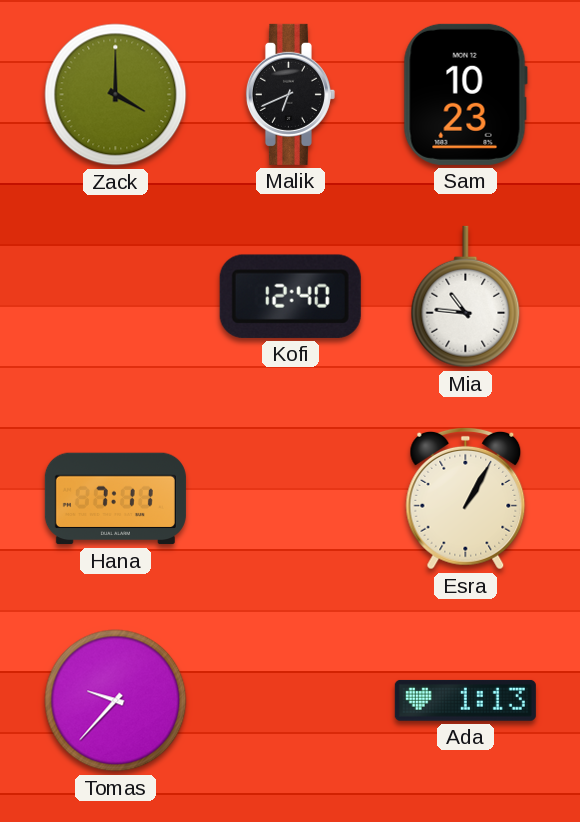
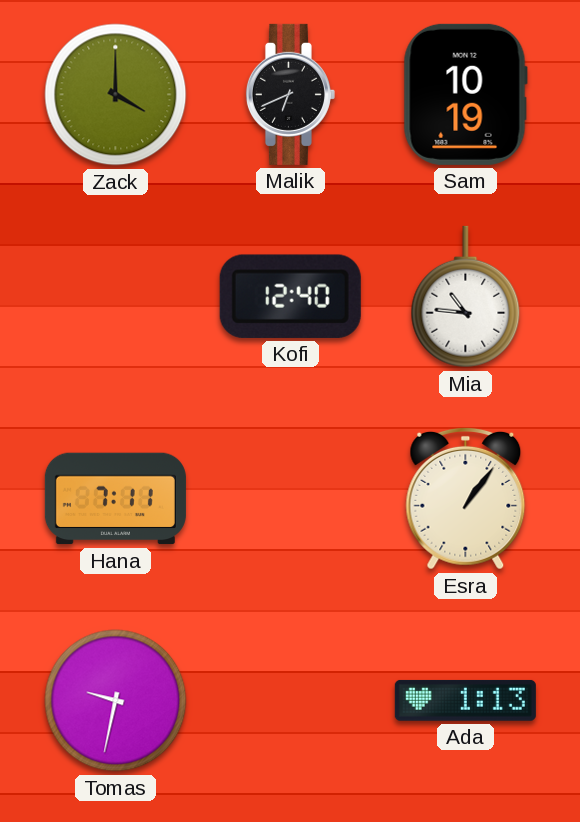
Sam: 10:23 -> 10:19
Esra: 1:05 -> 1:06
Tomas: 9:37 -> 9:32
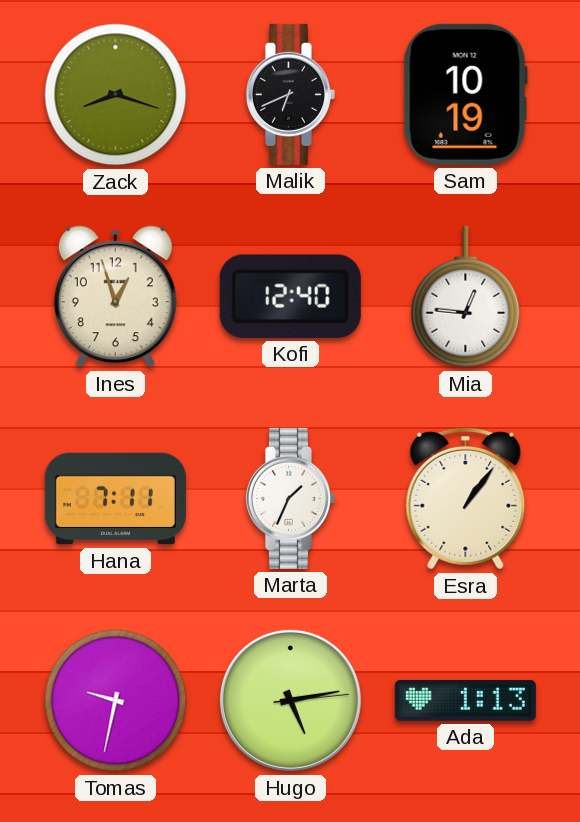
Zack: 4:00 -> 8:18
Ines: none -> 12:57
Mia: 10:46 -> 12:46
Marta: none -> 1:34
Hugo: none -> 5:13
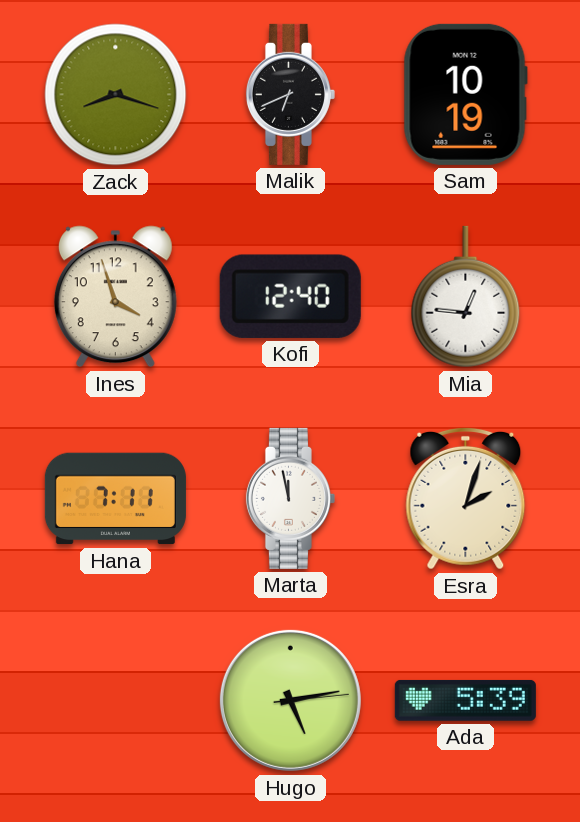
Ines: 12:57 -> 3:57
Marta: 1:34 -> 11:58
Esra: 1:06 -> 2:03
Tomas: 9:32 -> none
Ada: 1:13 -> 5:39
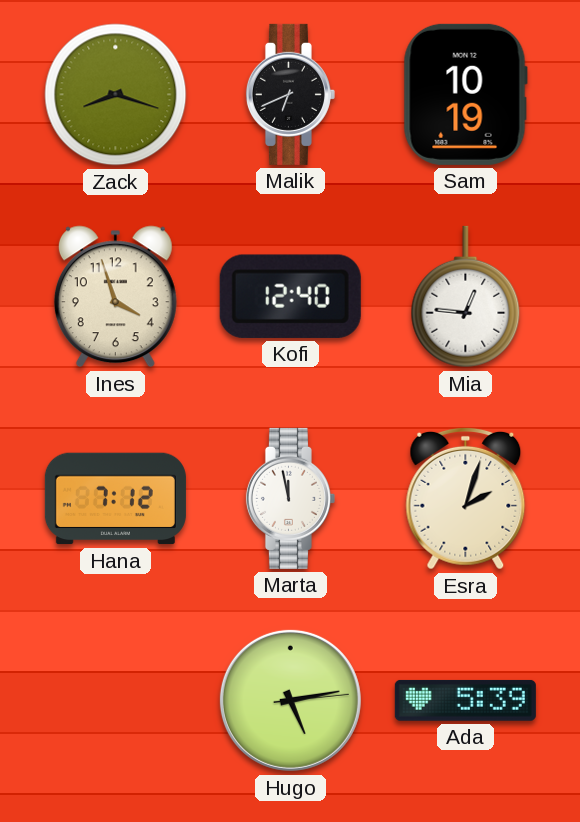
Hana: 7:11 -> 7:12
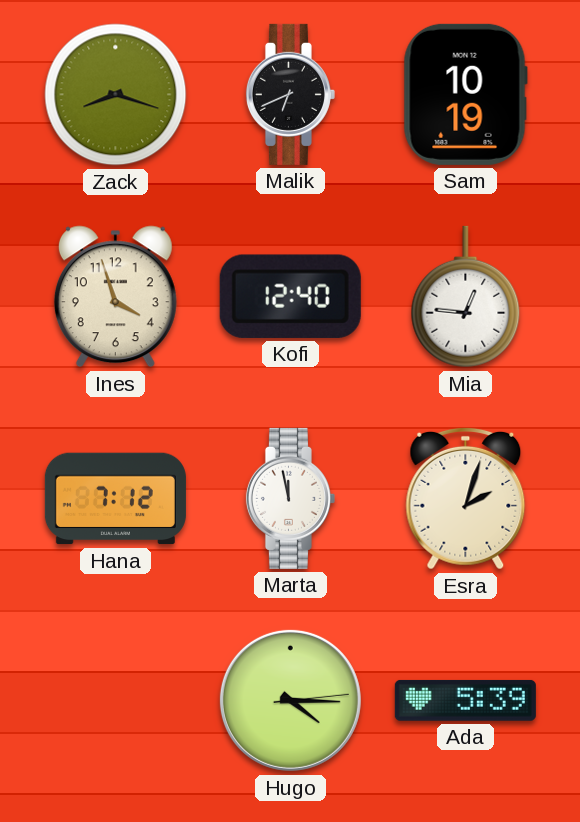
Hugo: 5:13 -> 4:15
